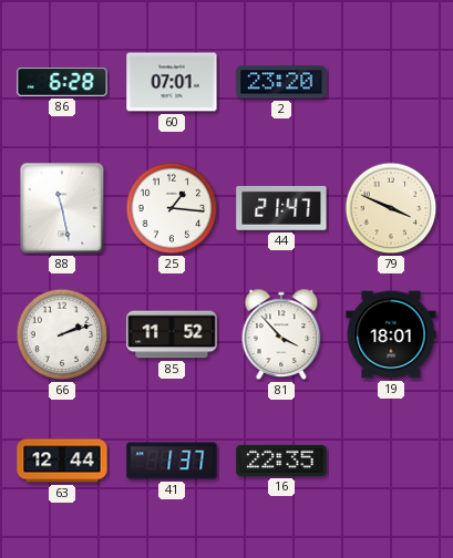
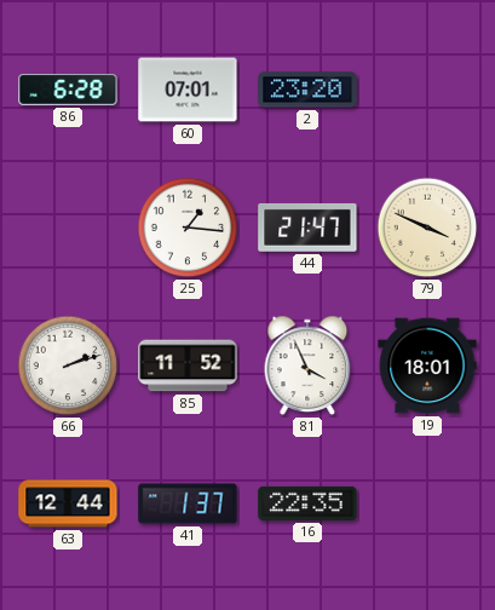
88: 11:28 -> none
81: 3:53 -> 3:56
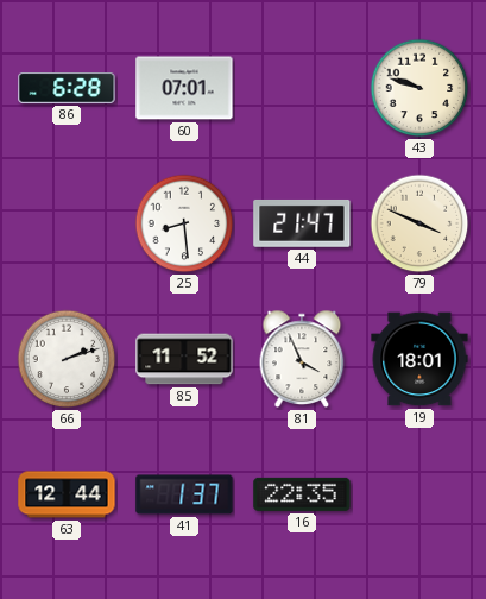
2: 23:20 -> none
43: none -> 9:48
25: 1:16 -> 8:29
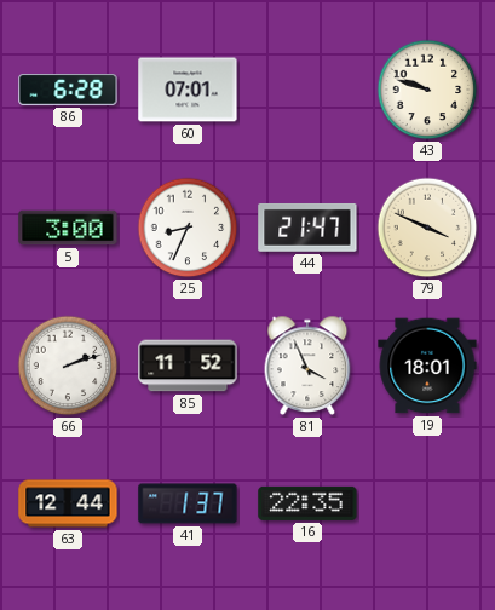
5: none -> 3:00
25: 8:29 -> 8:34
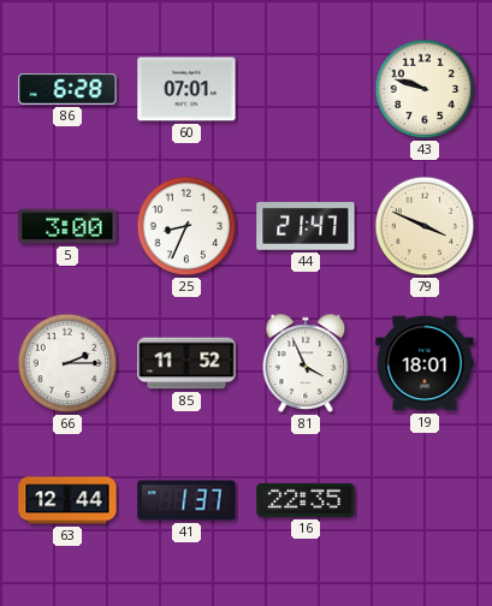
66: 2:12 -> 2:15
